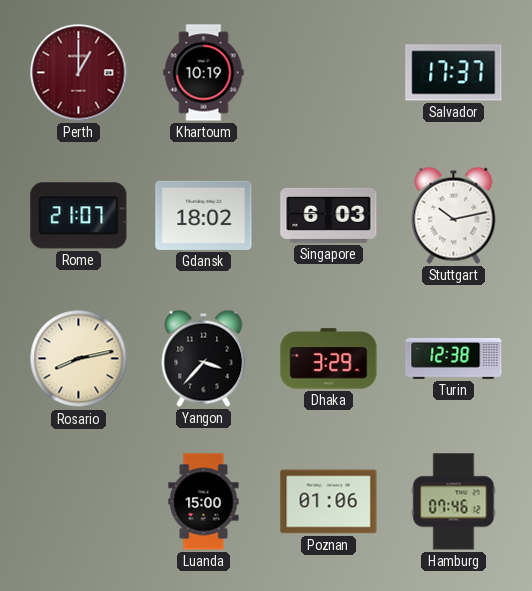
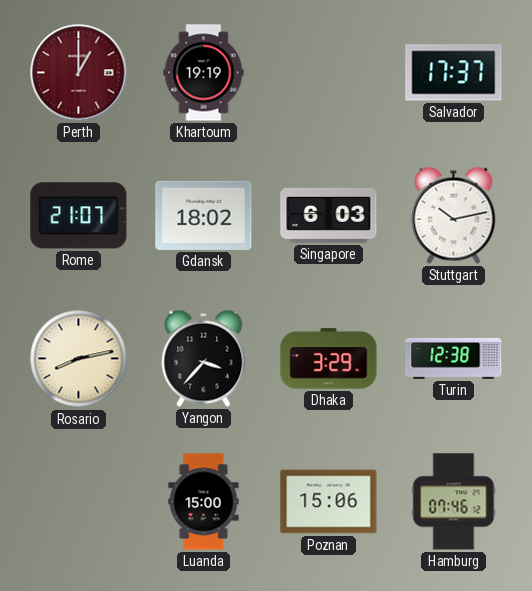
Khartoum: 10:19 -> 19:19
Poznan: 01:06 -> 15:06
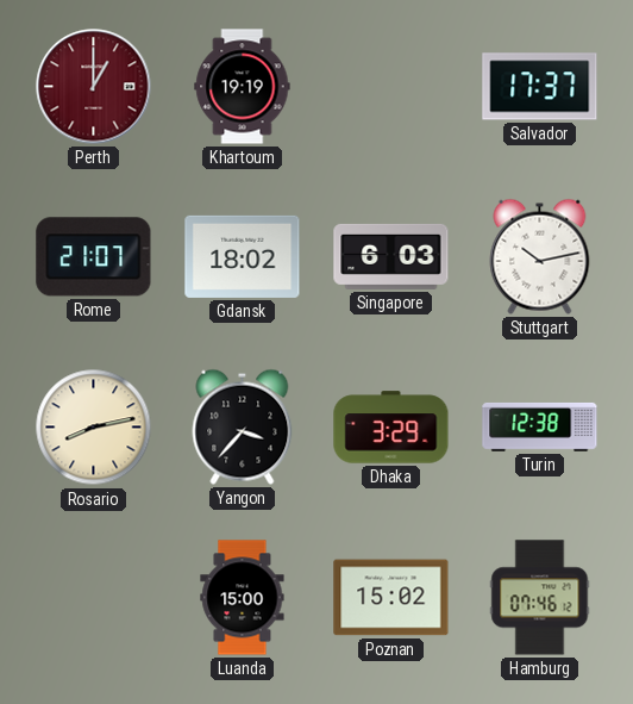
Poznan: 15:06 -> 15:02
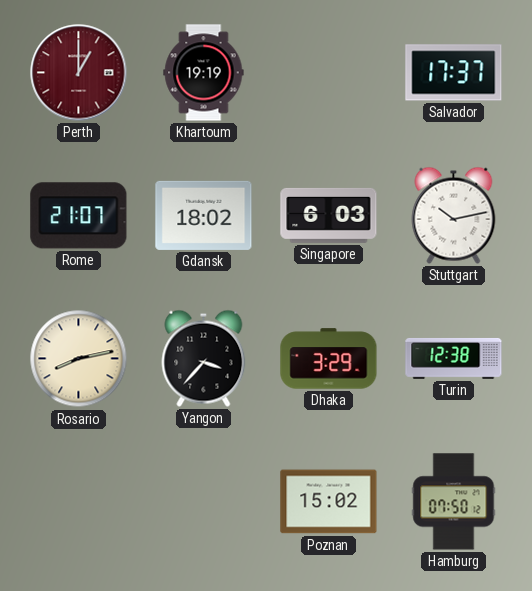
Luanda: 15:00 -> none
Hamburg: 07:46 -> 07:50
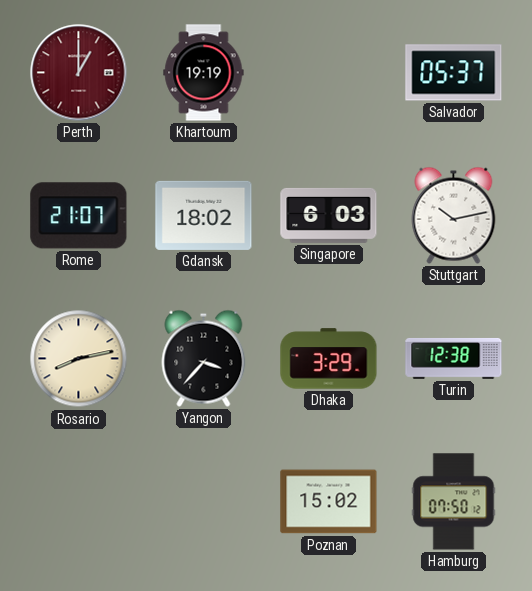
Salvador: 17:37 -> 05:37
